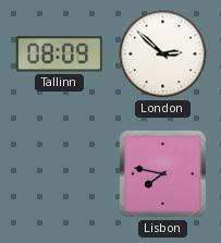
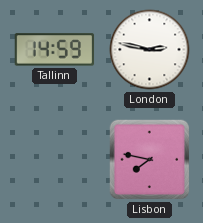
Tallinn: 08:09 -> 14:59
London: 2:52 -> 2:47
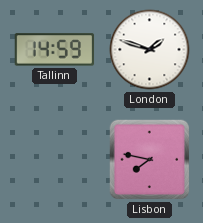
London: 2:47 -> 1:48
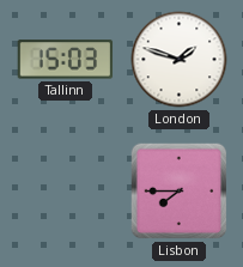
Tallinn: 14:59 -> 15:03
Lisbon: 7:47 -> 7:45
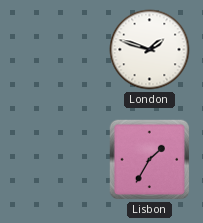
Tallinn: 15:03 -> none
Lisbon: 7:45 -> 1:35
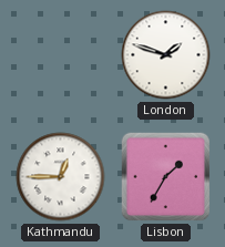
Kathmandu: none -> 12:45
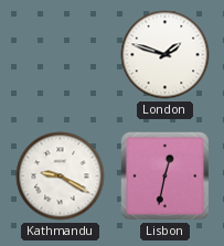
Kathmandu: 12:45 -> 9:20
Lisbon: 1:35 -> 12:32
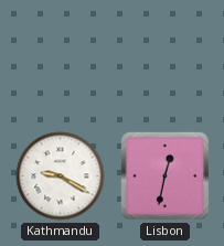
London: 1:48 -> none
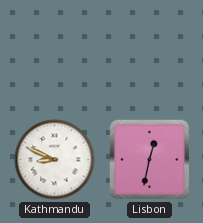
Kathmandu: 9:20 -> 8:49
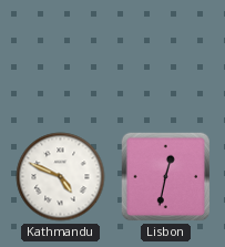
Kathmandu: 8:49 -> 4:49
